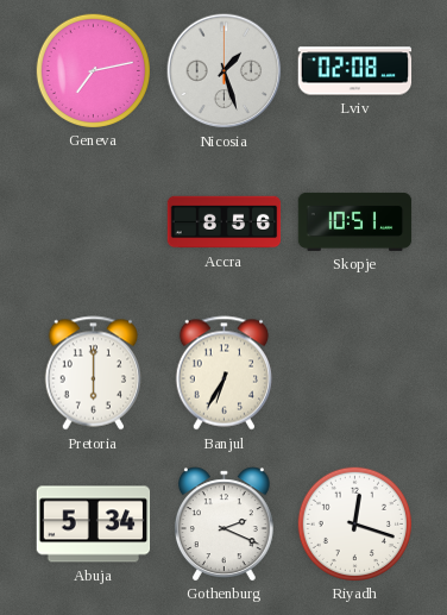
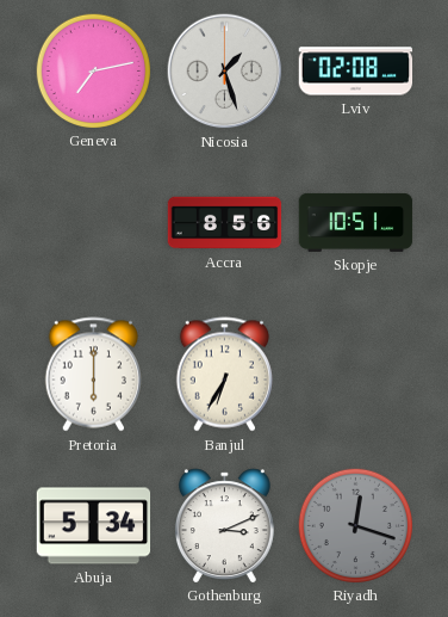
Gothenburg: 2:19 -> 3:11
Riyadh dial: white -> grey
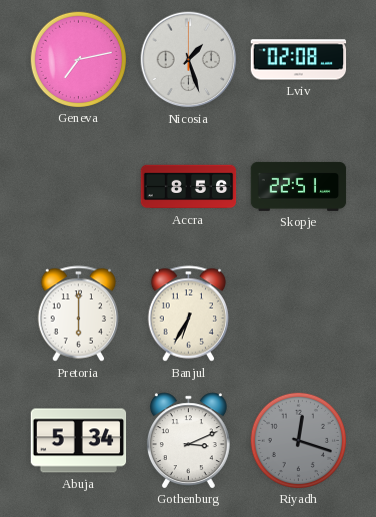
Skopje: 10:51 -> 22:51
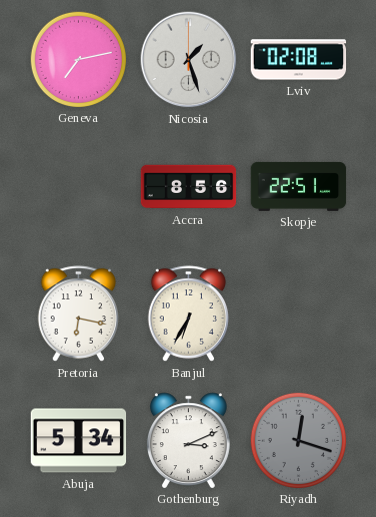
Pretoria: 6:00 -> 6:17
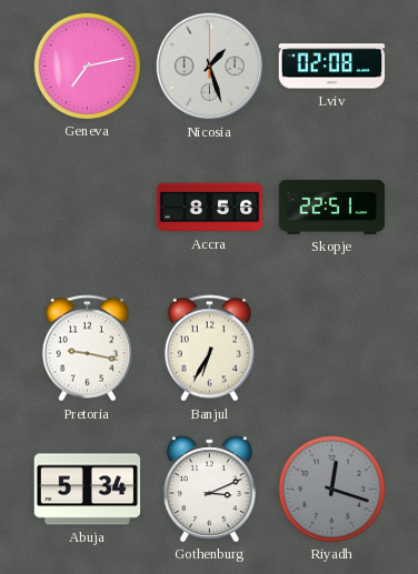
Pretoria: 6:17 -> 9:17
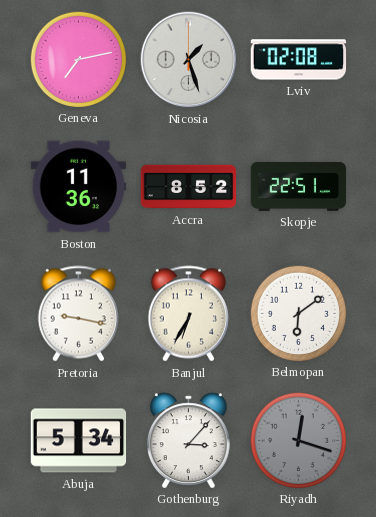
Boston: none -> 11:36
Accra: 8:56 -> 8:52
Belmopan: none -> 6:09
Gothenburg: 3:11 -> 3:07
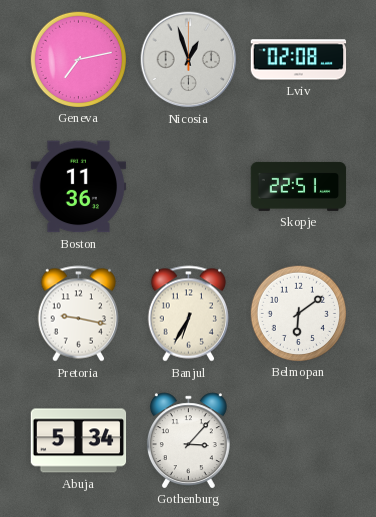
Nicosia: 1:27 -> 12:57
Accra: 8:52 -> none
Riyadh: 12:18 -> none
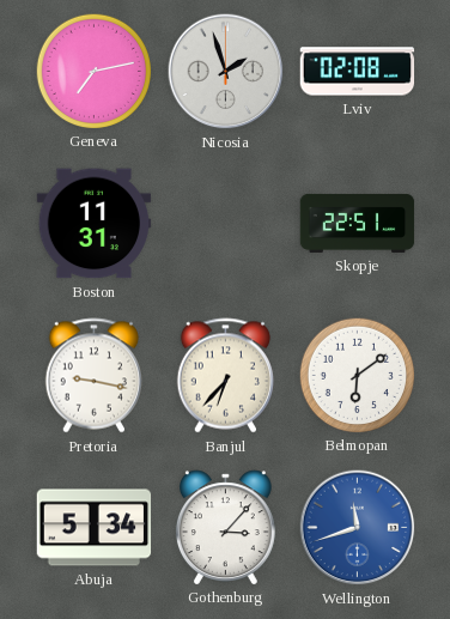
Nicosia: 12:57 -> 1:57
Boston: 11:36 -> 11:31
Banjul: 6:35 -> 6:37
Wellington: none -> 11:42
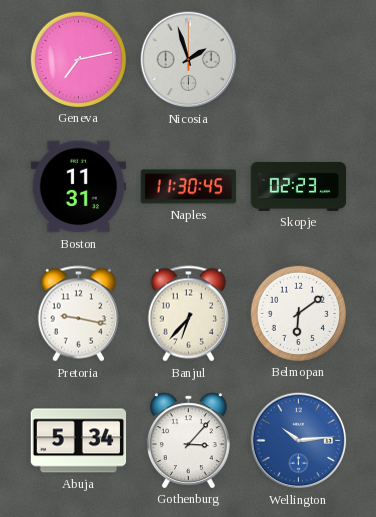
Lviv: 02:08 -> none
Naples: none -> 11:30
Skopje: 22:51 -> 02:23
Wellington: 11:42 -> 10:14
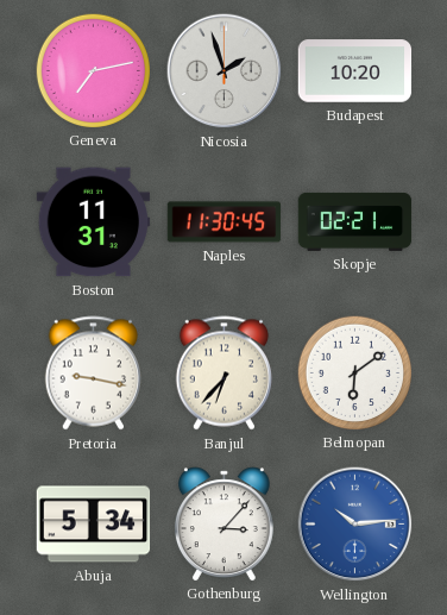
Budapest: none -> 10:20
Skopje: 02:23 -> 02:21
